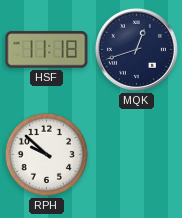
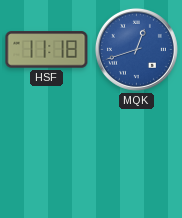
MQK dial: navy -> blue
RPH: 9:52 -> none
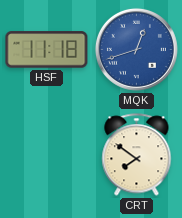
CRT: none -> 7:51
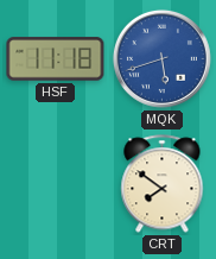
MQK: 12:42 -> 5:42
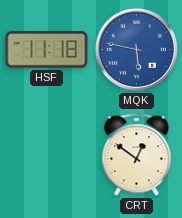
MQK: 5:42 -> 5:47
CRT: 7:51 -> 12:51
